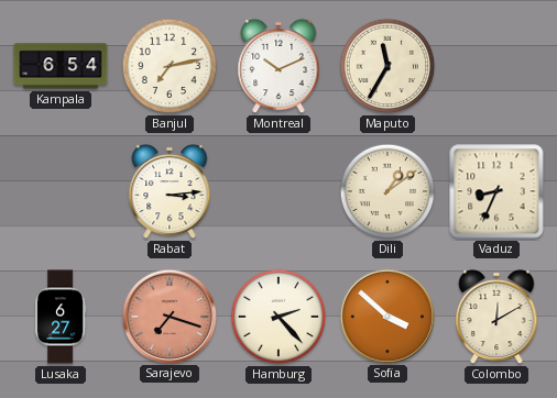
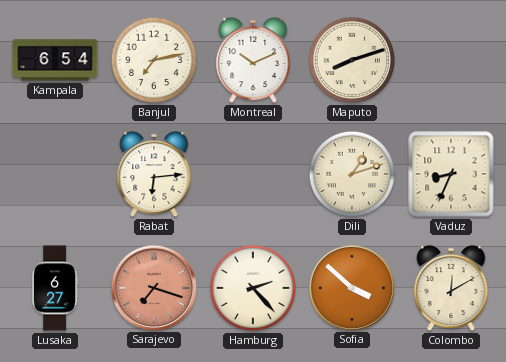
Maputo: 11:35 -> 8:12
Rabat: 3:14 -> 6:14
Dili: 1:09 -> 1:12
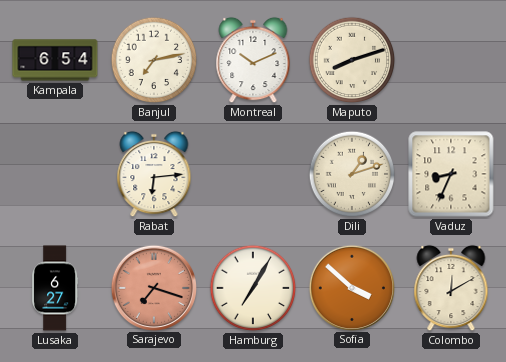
Hamburg: 2:23 -> 7:05
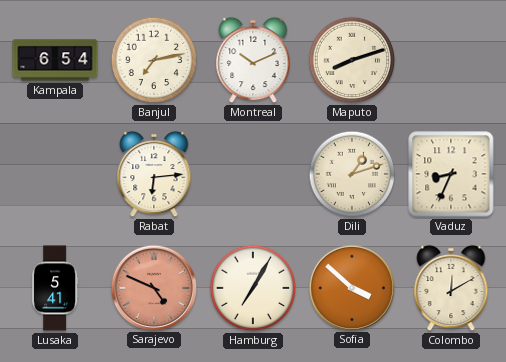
Lusaka: 6:27 -> 5:41
Sarajevo: 7:18 -> 4:49
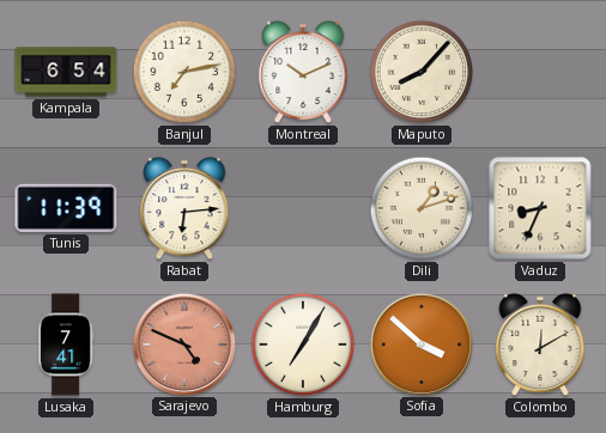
Maputo: 8:12 -> 8:07
Tunis: none -> 11:39
Lusaka: 5:41 -> 7:41
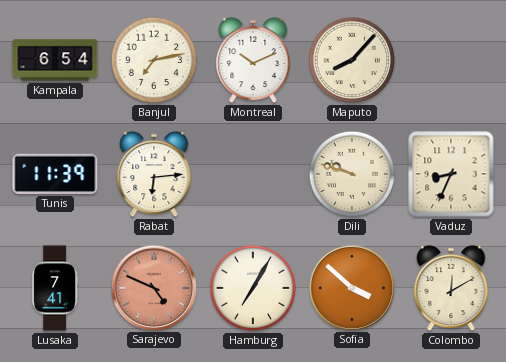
Dili: 1:12 -> 9:48
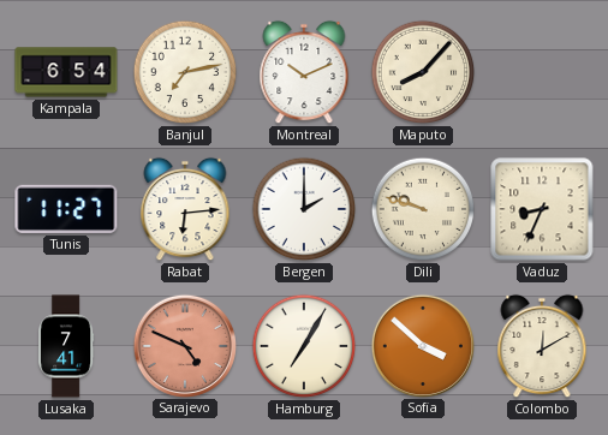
Tunis: 11:39 -> 11:27
Bergen: none -> 2:00
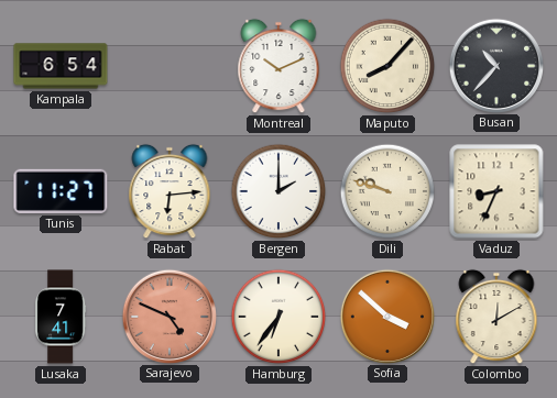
Banjul: 7:13 -> none
Busan: none -> 10:37
Hamburg: 7:05 -> 6:36
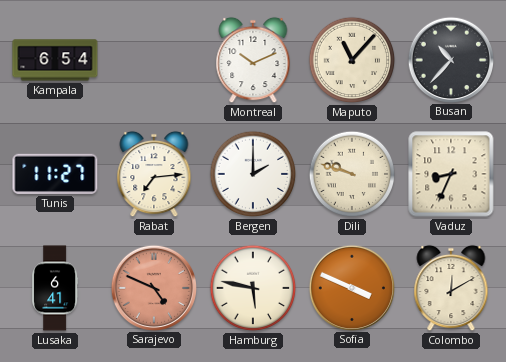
Maputo: 8:07 -> 11:07
Rabat: 6:14 -> 7:14
Lusaka: 7:41 -> 6:41
Hamburg: 6:36 -> 5:47
Sofia: 3:52 -> 3:49
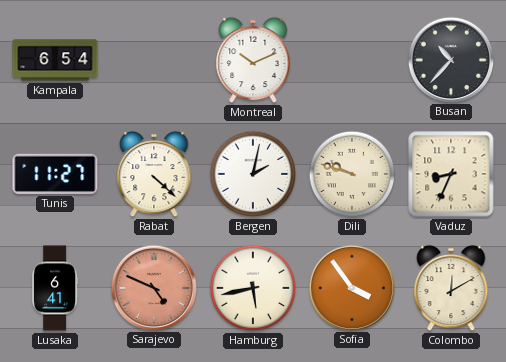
Maputo: 11:07 -> none
Rabat: 7:14 -> 4:22
Bergen: 2:00 -> 2:02
Hamburg: 5:47 -> 5:43
Sofia: 3:49 -> 3:54
